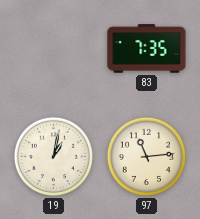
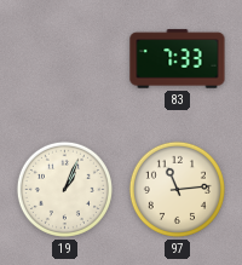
83: 7:35 -> 7:33
19: 1:02 -> 1:04
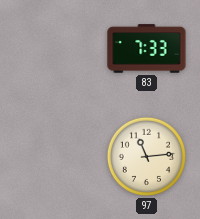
19: 1:04 -> none
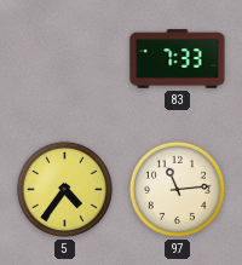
5: none -> 4:36
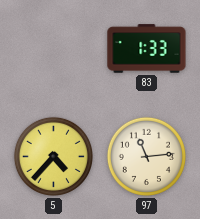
83: 7:33 -> 1:33
5: 4:36 -> 4:37
